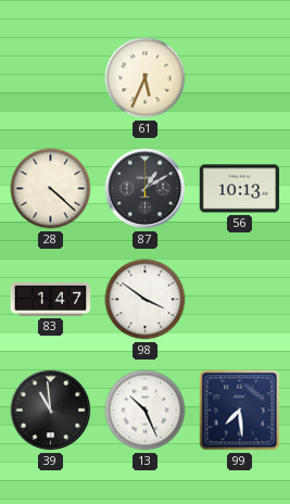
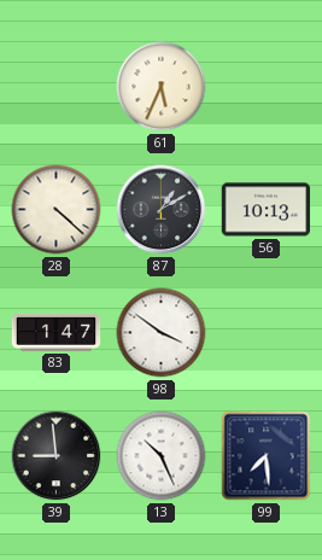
39: 10:59 -> 8:59
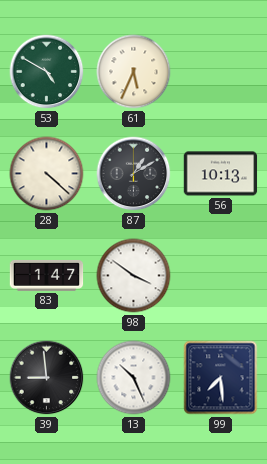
53: none -> 4:50
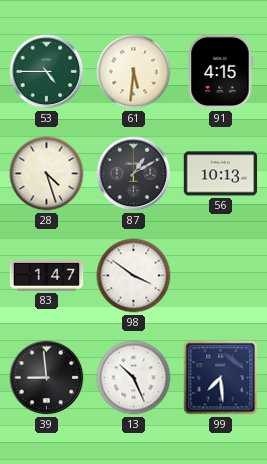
53: 4:50 -> 4:45
61: 5:34 -> 5:31
91: none -> 4:15
28: 4:22 -> 4:27
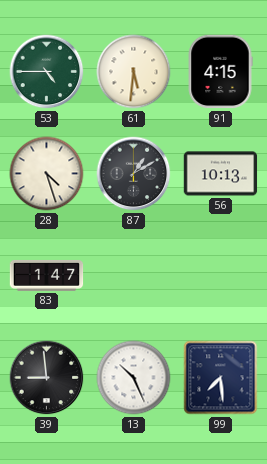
98: 3:51 -> none
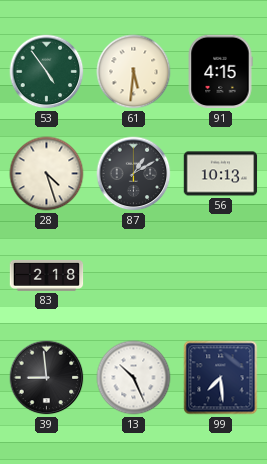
53: 4:45 -> 4:54
83: 1:47 -> 2:18
